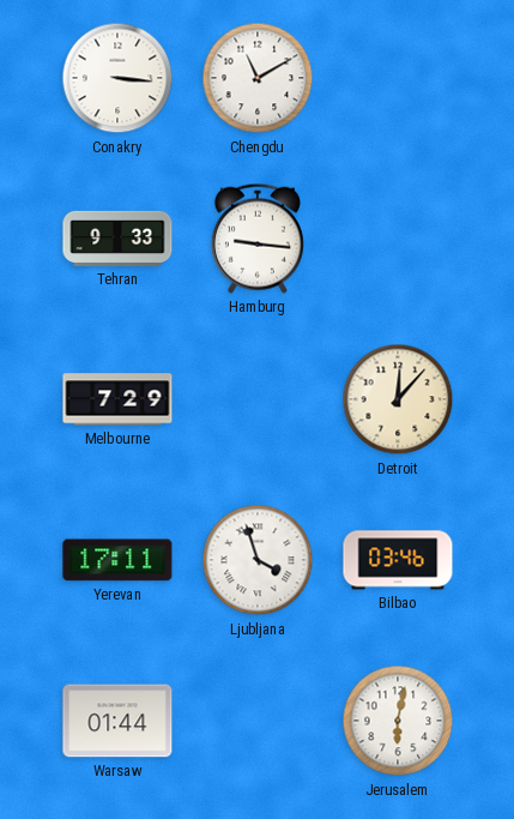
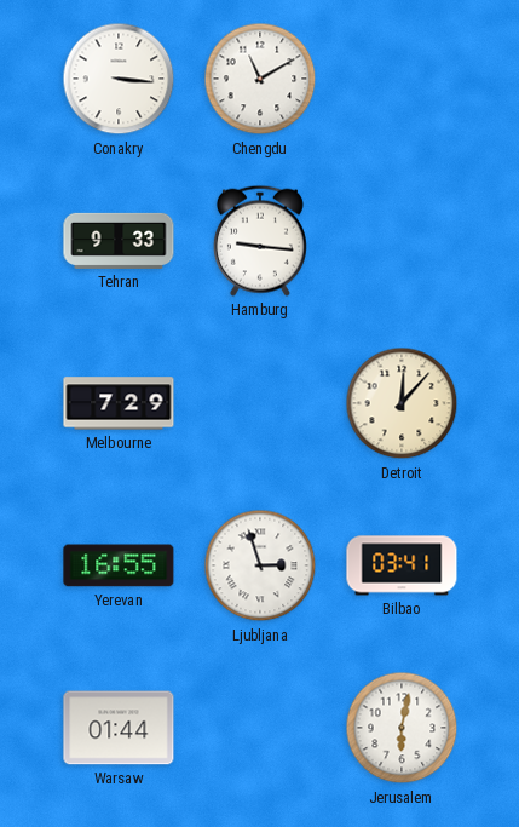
Yerevan: 17:11 -> 16:55
Ljubljana: 3:57 -> 2:57
Bilbao: 03:46 -> 03:41
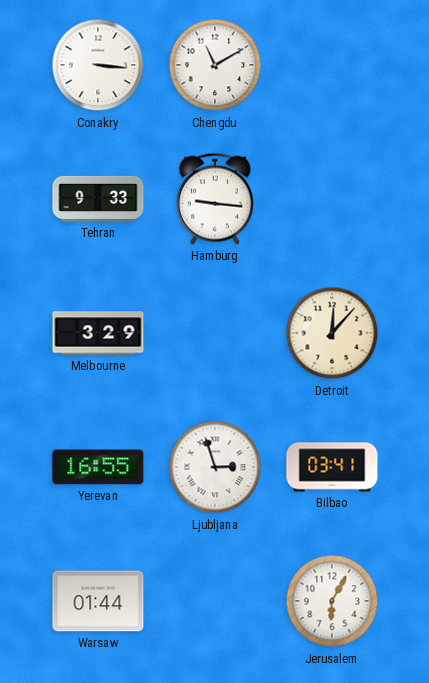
Melbourne: 7:29 -> 3:29
Jerusalem: 6:02 -> 6:05
